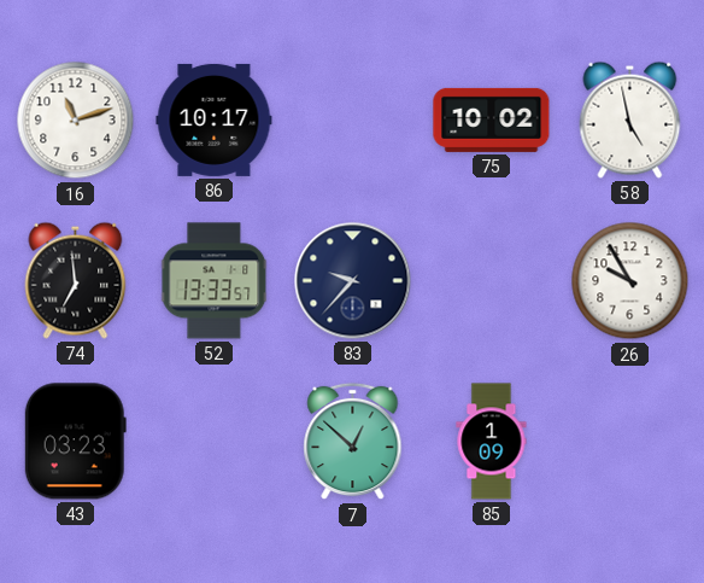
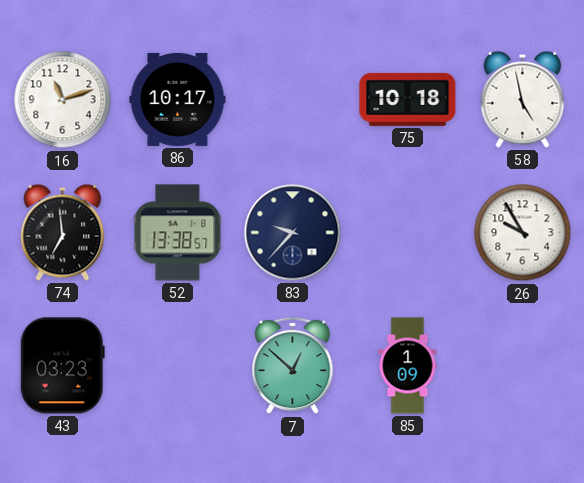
75: 10:02 -> 10:18
52: 13:33 -> 13:38
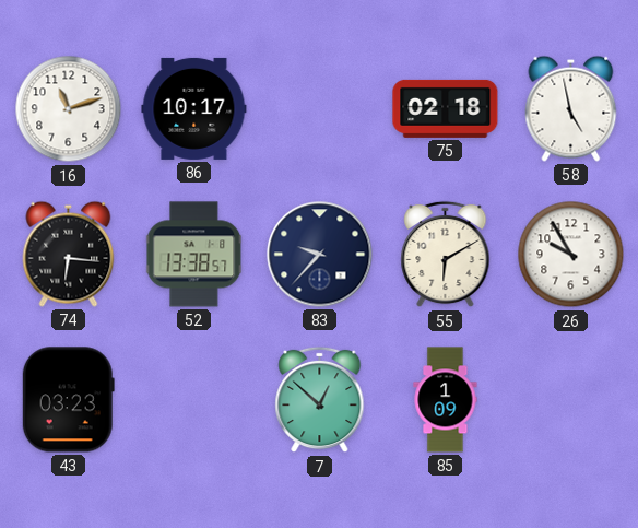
75: 10:18 -> 02:18
74: 6:59 -> 6:16
55: none -> 6:10
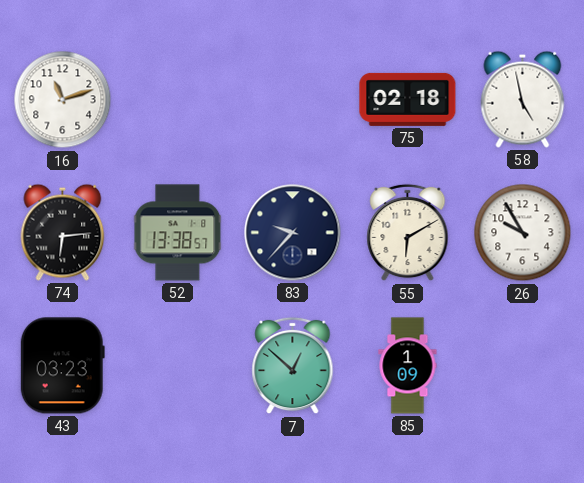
86: 10:17 -> none
74: 6:16 -> 6:14
